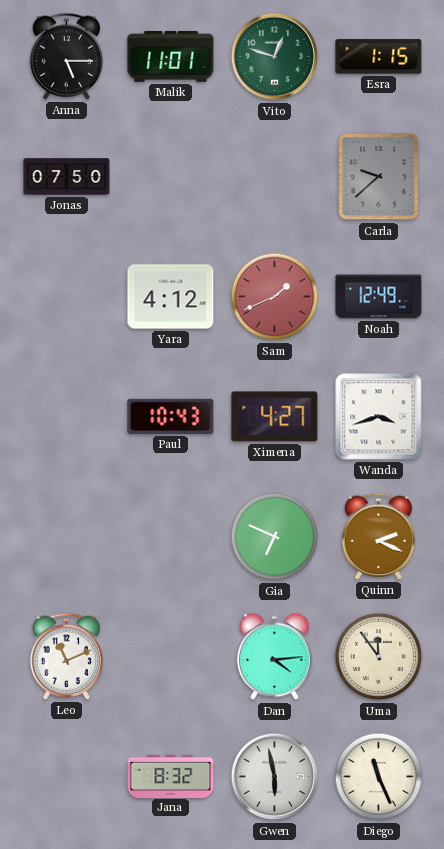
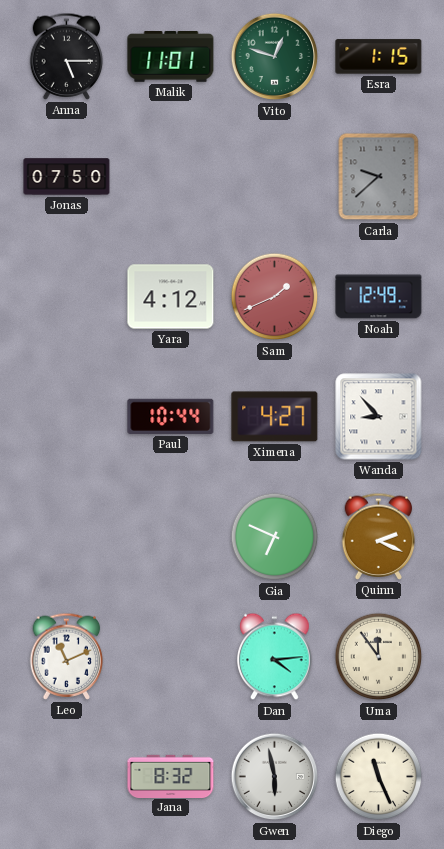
Paul: 10:43 -> 10:44
Wanda: 3:42 -> 8:53
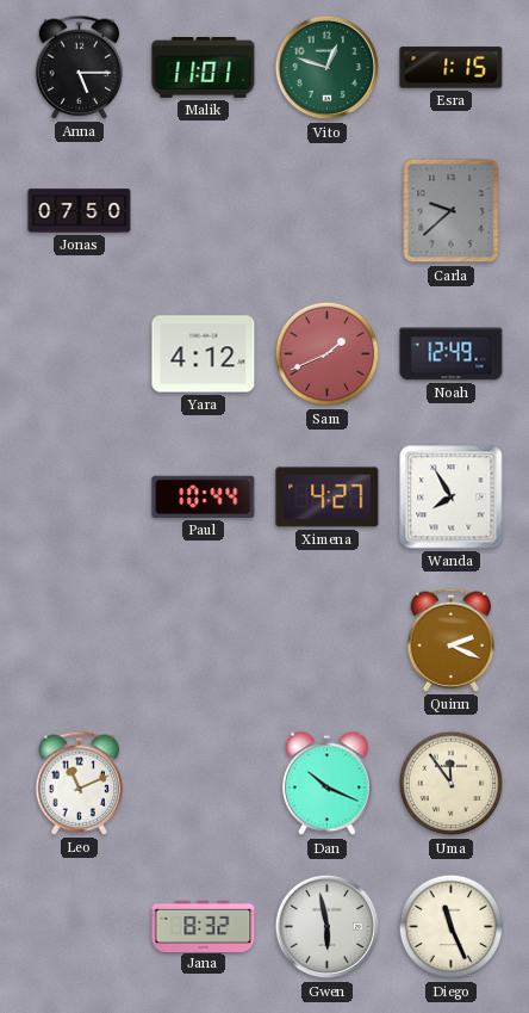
Wanda: 8:53 -> 7:55
Gia: 6:49 -> none
Dan: 4:14 -> 10:19
